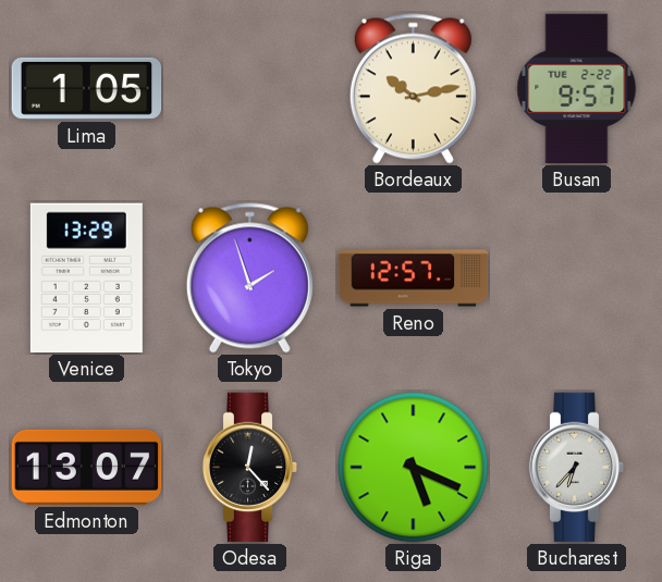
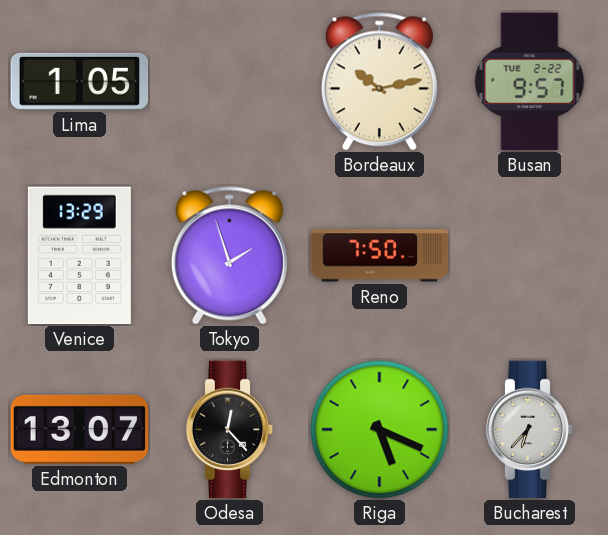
Reno: 12:57 -> 7:50
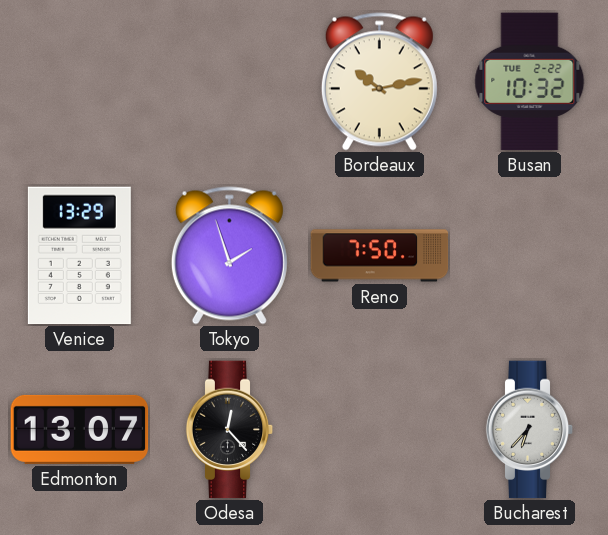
Lima: 1:05 -> none
Busan: 9:57 -> 10:32
Riga: 5:19 -> none
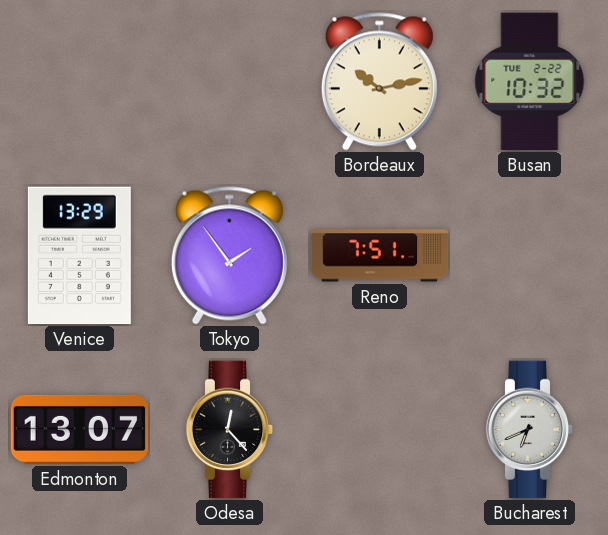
Tokyo: 1:57 -> 1:54
Reno: 7:50 -> 7:51
Bucharest: 6:37 -> 6:41
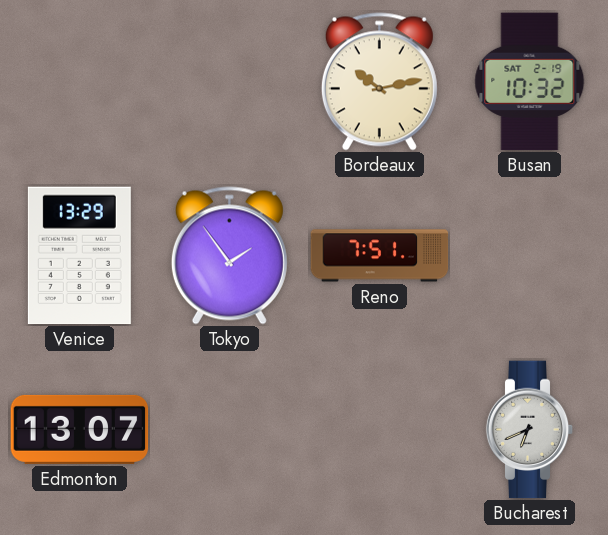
Busan date: TUE 2-22 -> SAT 2-19
Odesa: 12:23 -> none
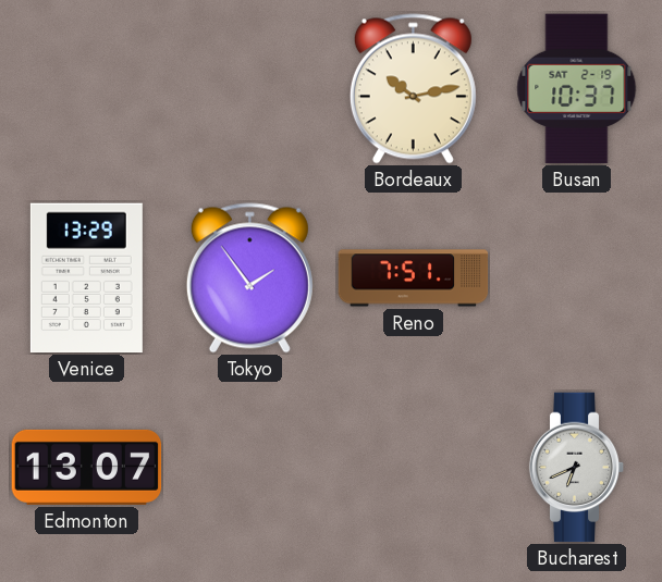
Busan: 10:32 -> 10:37
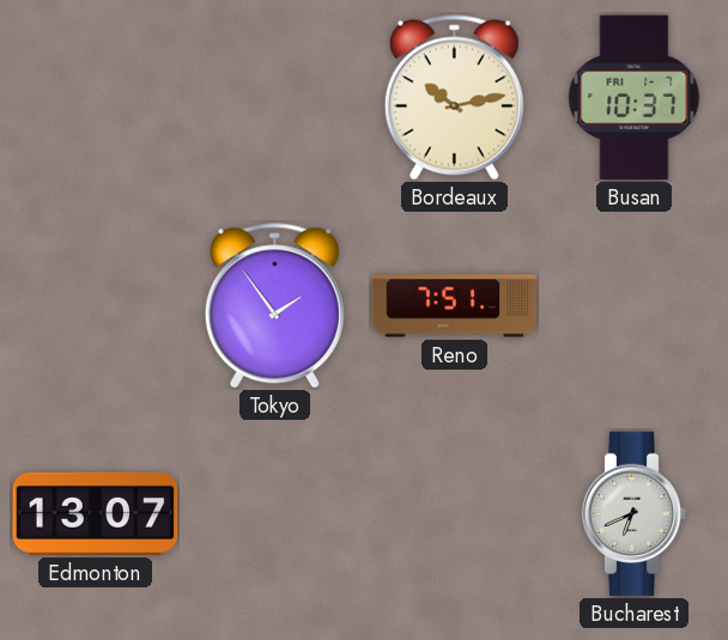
Busan date: SAT 2-19 -> FRI 1-7
Venice: 13:29 -> none
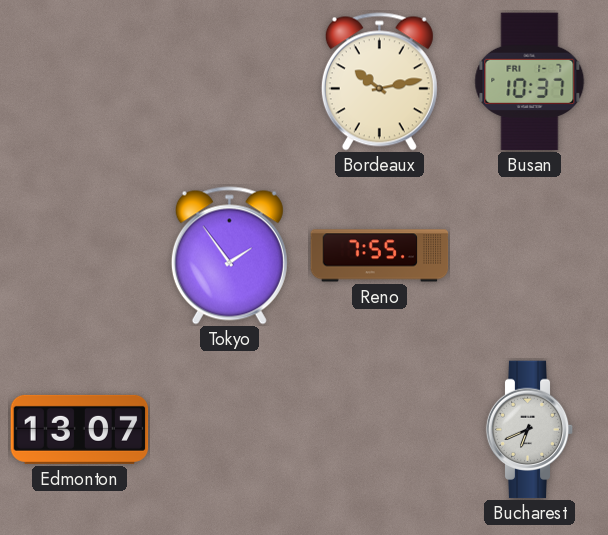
Reno: 7:51 -> 7:55
